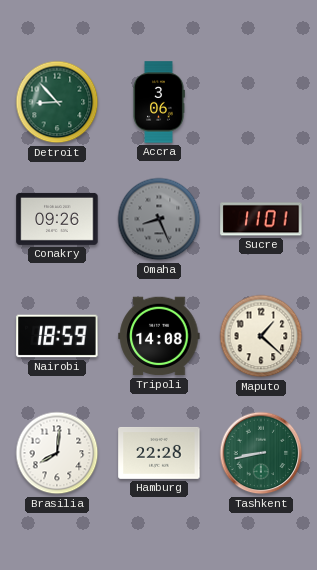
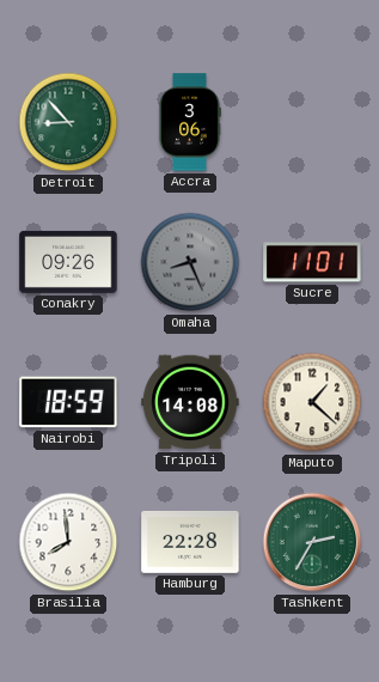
Brasilia: 8:01 -> 7:59
Tashkent: 8:43 -> 2:35
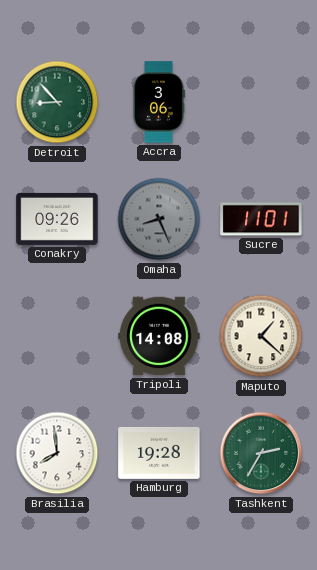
Nairobi: 18:59 -> none
Hamburg: 22:28 -> 19:28
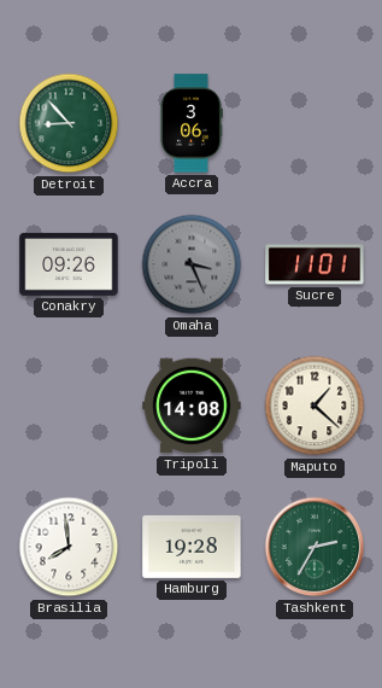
Omaha: 8:26 -> 3:26
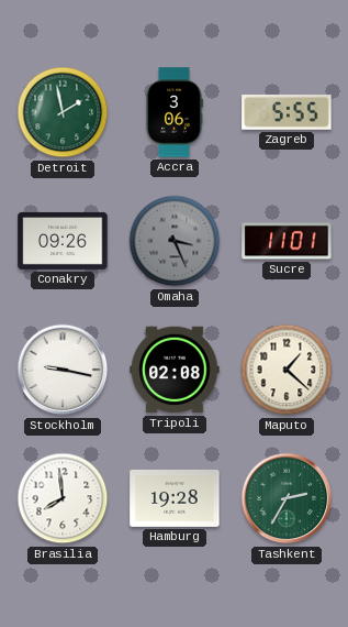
Detroit: 8:53 -> 1:58
Zagreb: none -> 5:55
Stockholm: none -> 9:17
Tripoli: 14:08 -> 02:08
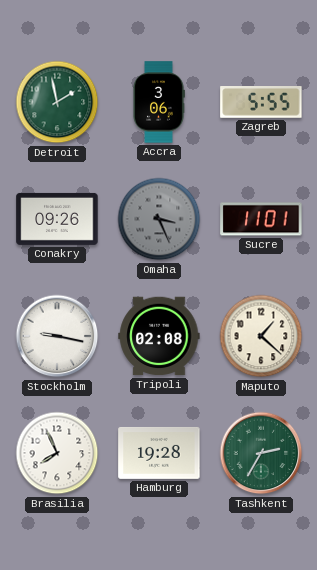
Brasilia: 7:59 -> 7:56
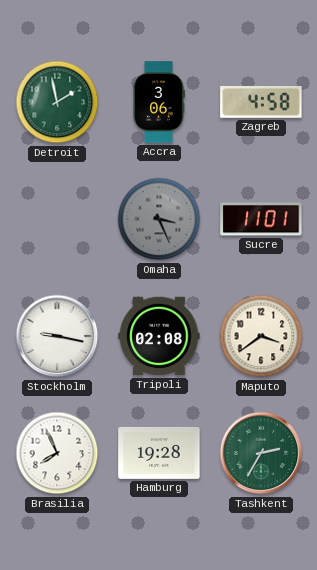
Zagreb: 5:55 -> 4:58
Conakry: 09:26 -> none
Maputo: 1:22 -> 3:39
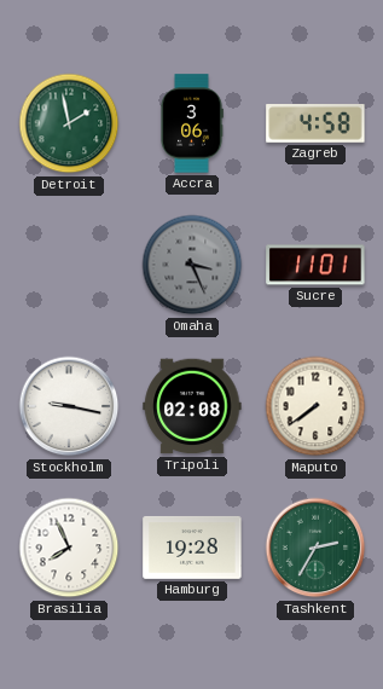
Maputo: 3:39 -> 7:39
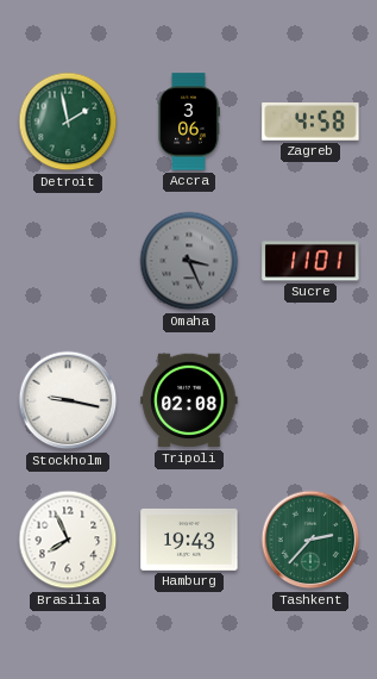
Maputo: 7:39 -> none
Hamburg: 19:28 -> 19:43
Tashkent: 2:35 -> 2:37
